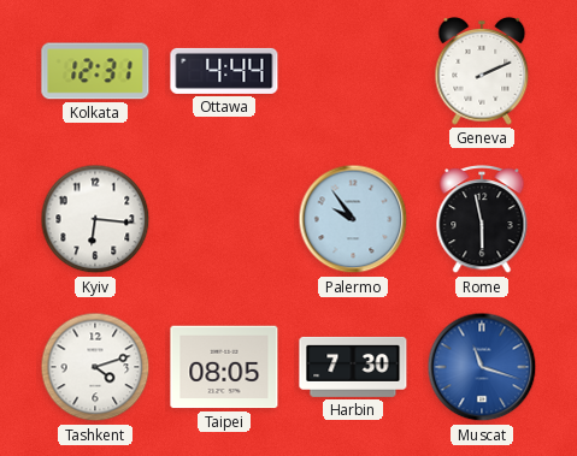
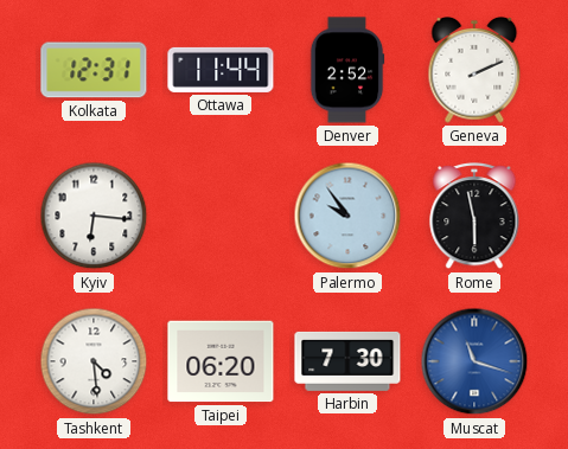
Ottawa: 4:44 -> 11:44
Denver: none -> 2:52
Tashkent: 4:12 -> 4:29
Taipei: 08:05 -> 06:20
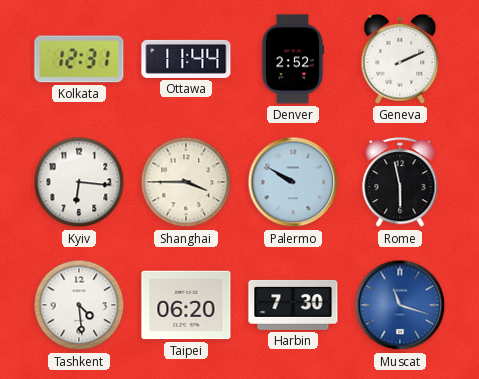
Shanghai: none -> 3:45
Palermo: 9:54 -> 9:50
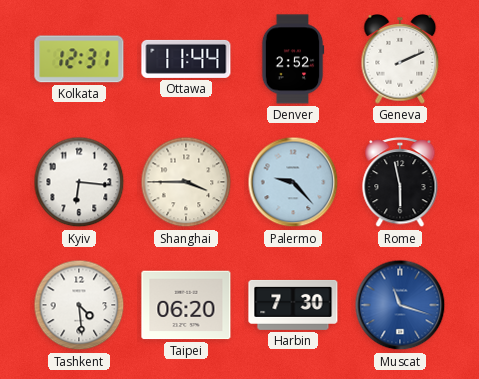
Palermo: 9:50 -> 9:23
